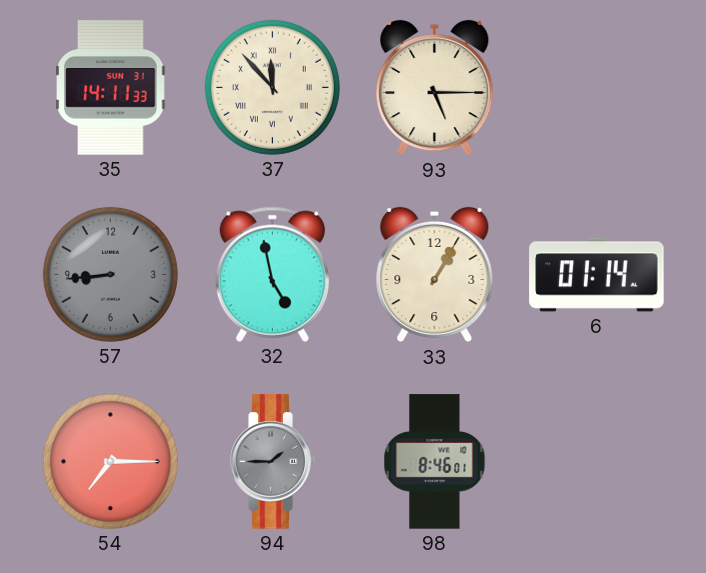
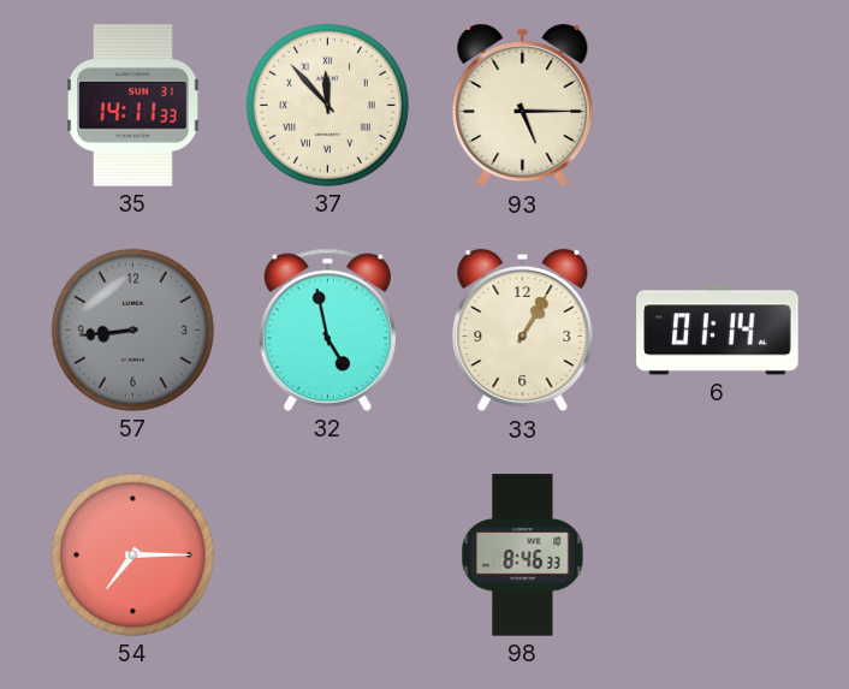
94: 1:45 -> none
98: 8:46:01 -> 8:46:33
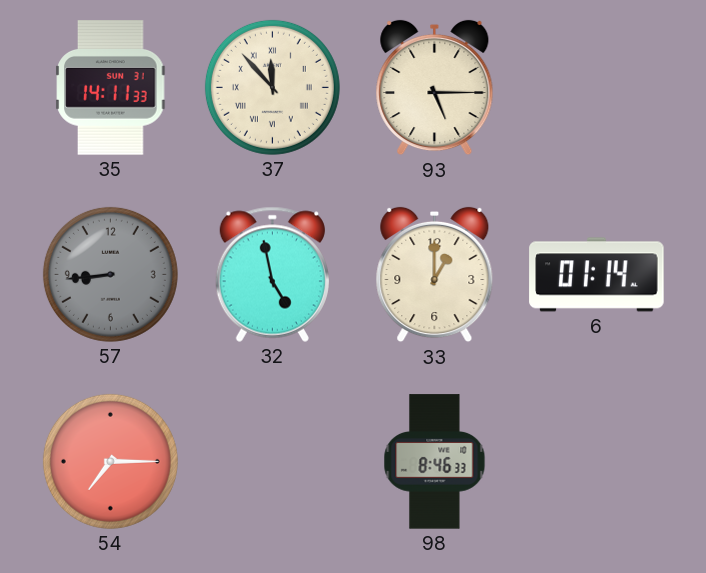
33: 1:05 -> 1:00
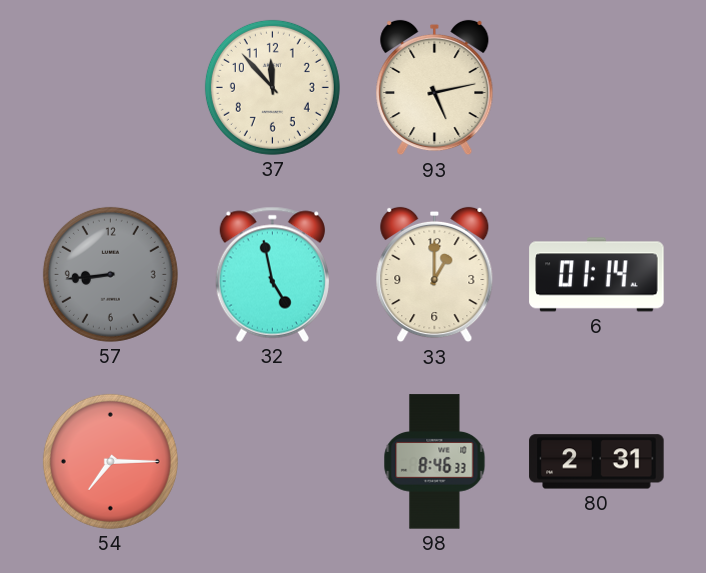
35: 14:11 -> none
37 numerals: Roman -> Arabic
93: 5:15 -> 5:13
80: none -> 2:31
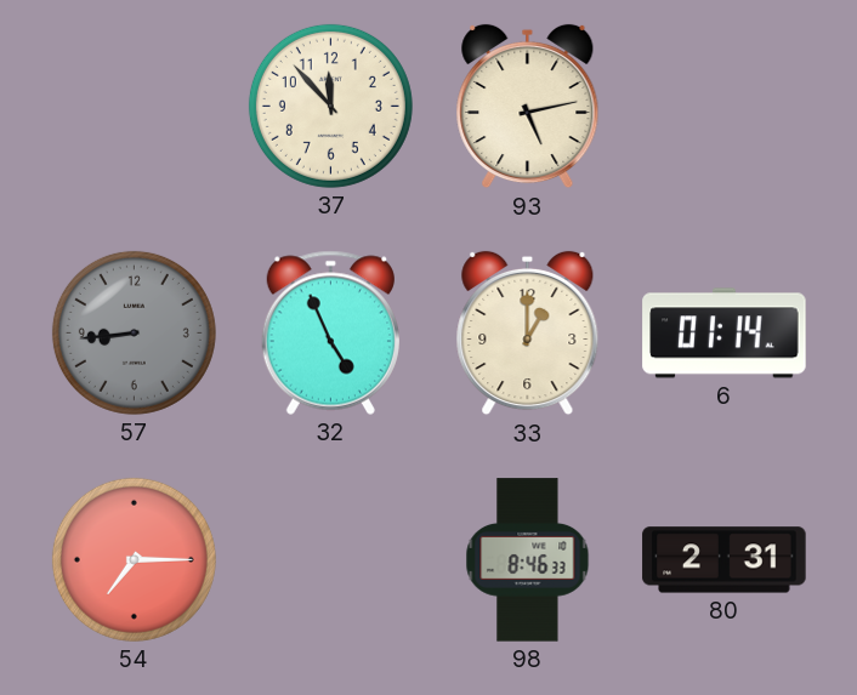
32: 4:58 -> 4:56
